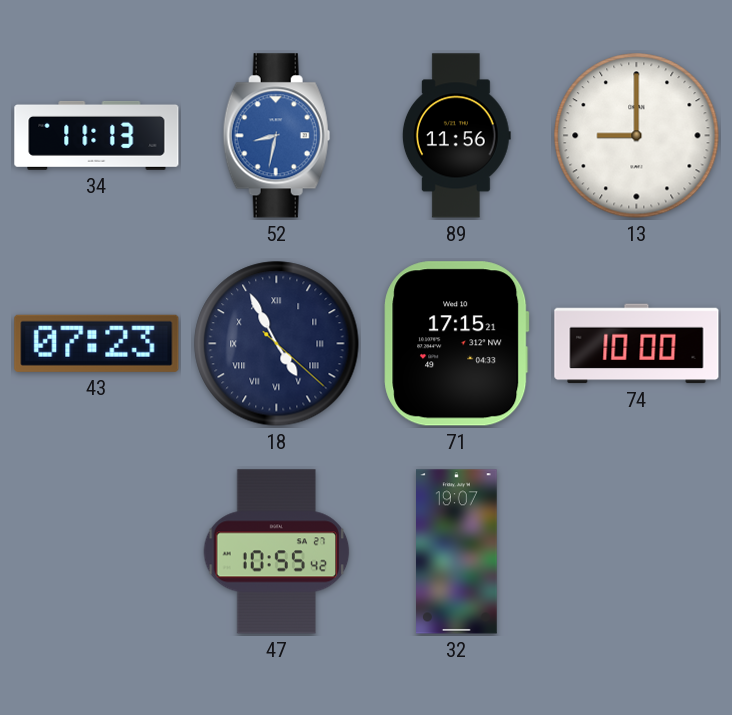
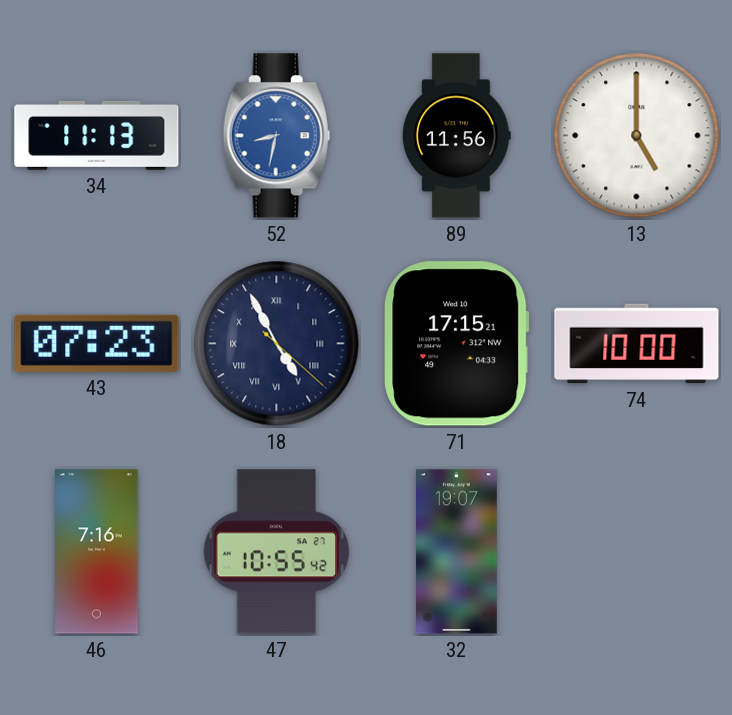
13: 9:00 -> 5:00
46: none -> 7:16
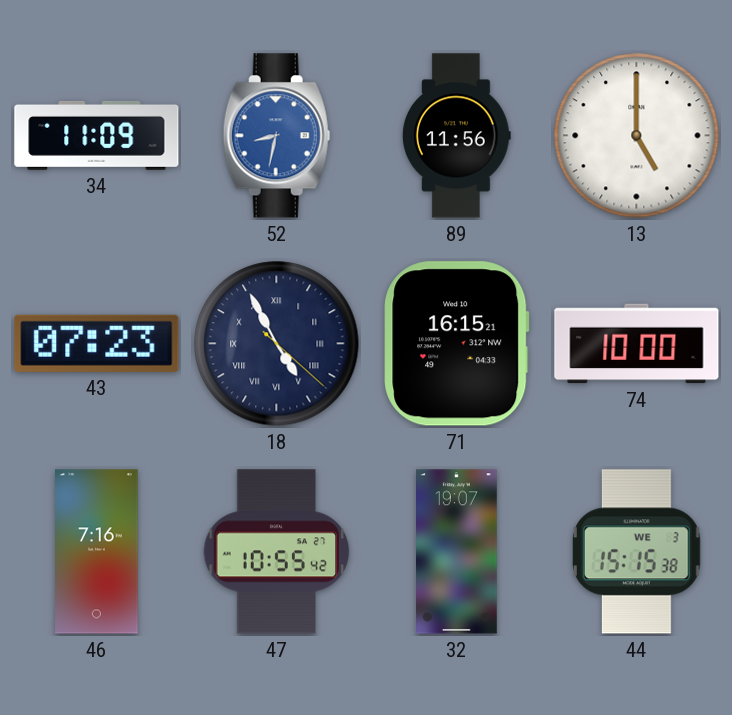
34: 11:13 -> 11:09
71: 17:15 -> 16:15
44: none -> 15:15
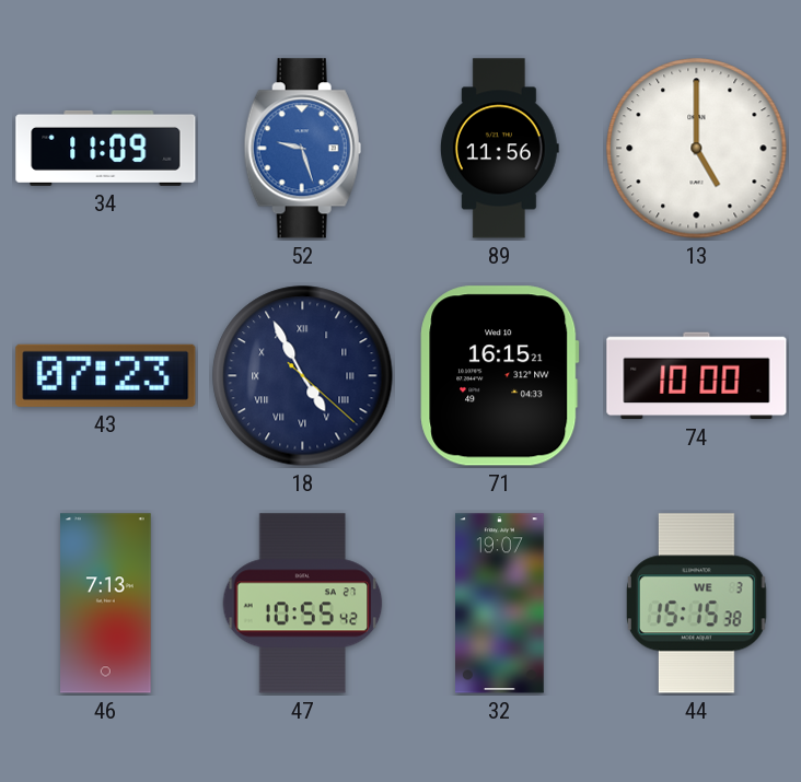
52: 8:32 -> 9:27
46: 7:16 -> 7:13
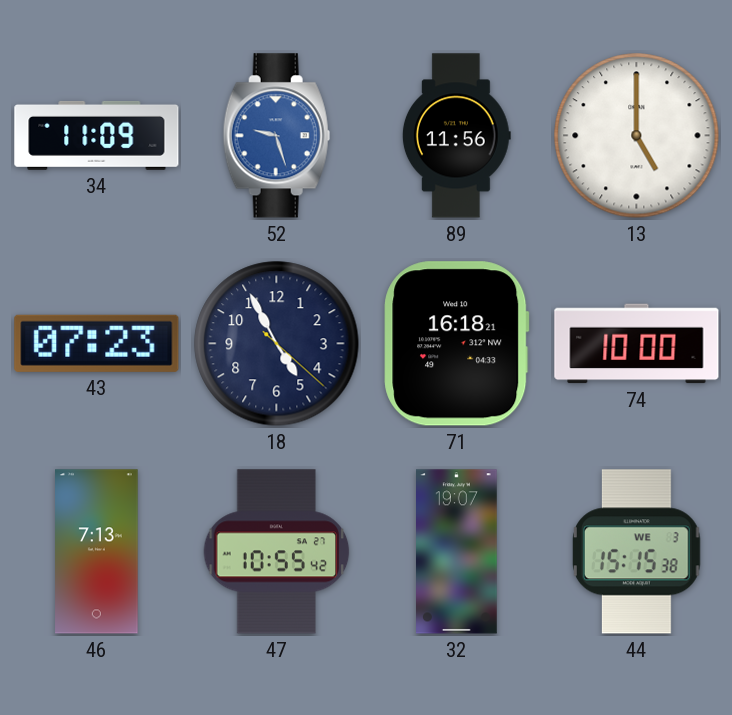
18 numerals: Roman -> Arabic
71: 16:15 -> 16:18
